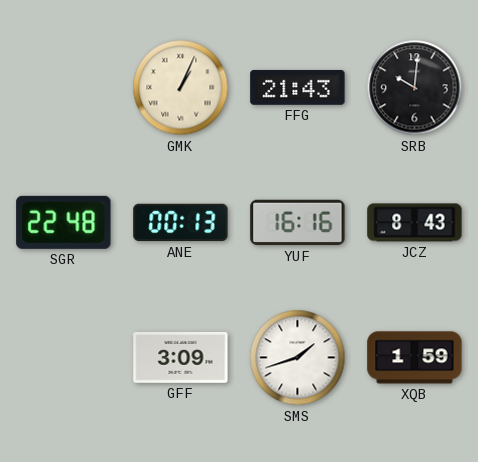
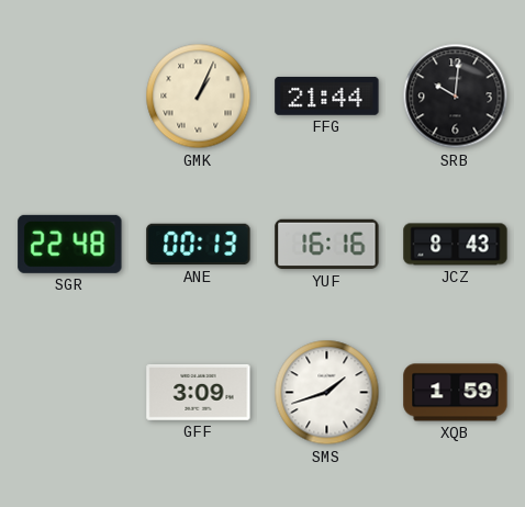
FFG: 21:43 -> 21:44
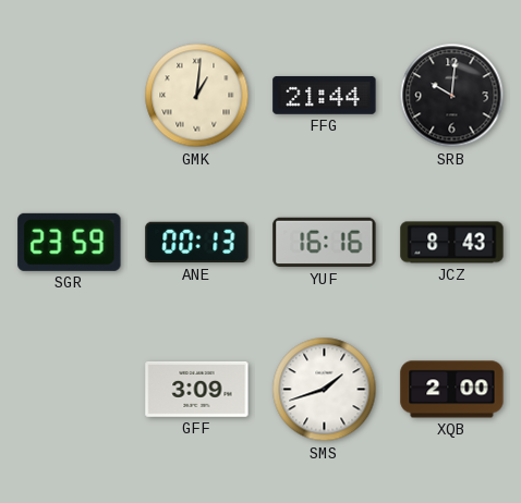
GMK: 1:04 -> 1:01
SGR: 22:48 -> 23:59
XQB: 1:59 -> 2:00
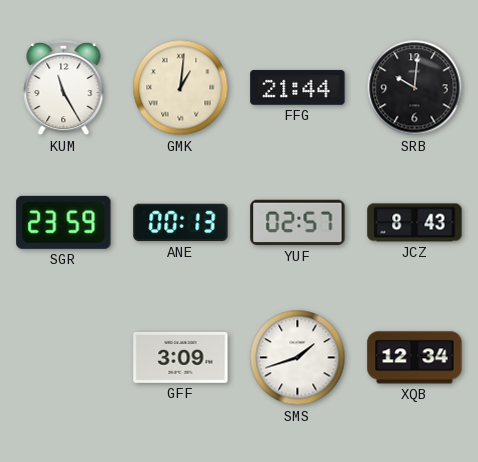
KUM: none -> 11:25
YUF: 16:16 -> 02:57
XQB: 2:00 -> 12:34
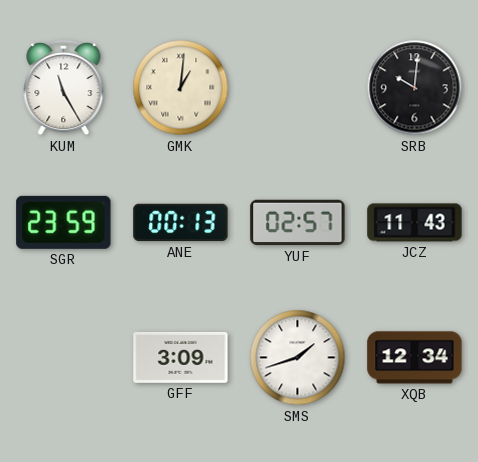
FFG: 21:44 -> none
JCZ: 8:43 -> 11:43
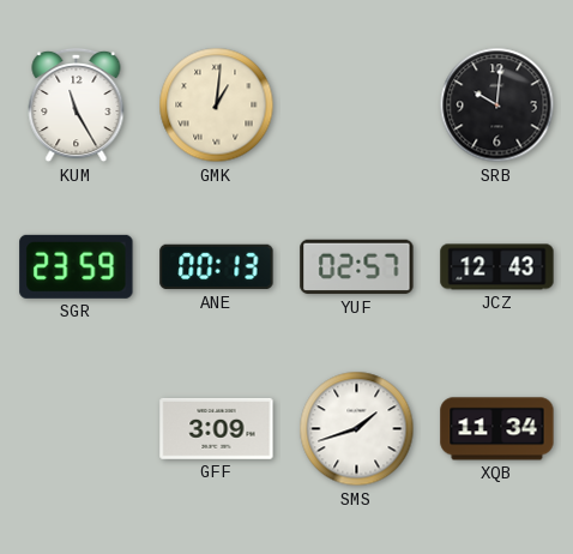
JCZ: 11:43 -> 12:43
XQB: 12:34 -> 11:34
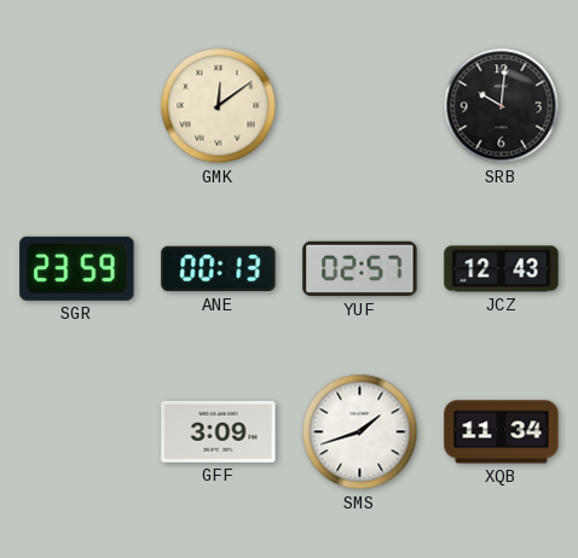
KUM: 11:25 -> none
GMK: 1:01 -> 12:09
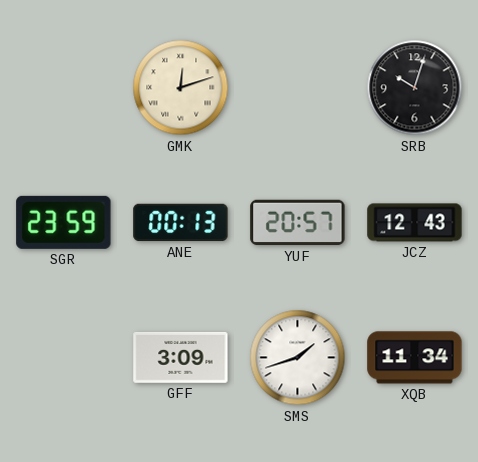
GMK: 12:09 -> 12:12
SRB: 10:01 -> 10:03
YUF: 02:57 -> 20:57
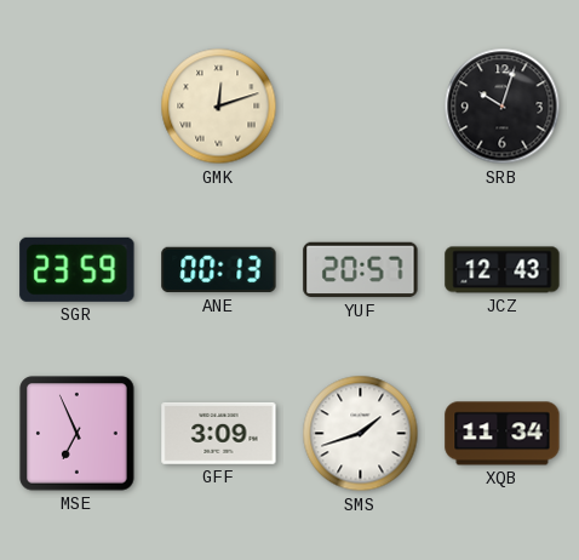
MSE: none -> 6:56
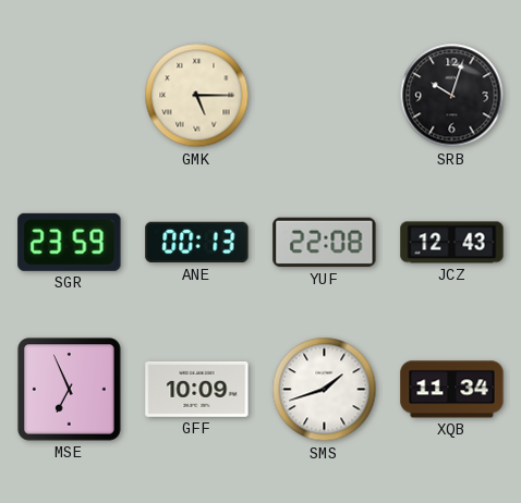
GMK: 12:12 -> 5:15
YUF: 20:57 -> 22:08
GFF: 3:09 -> 10:09
